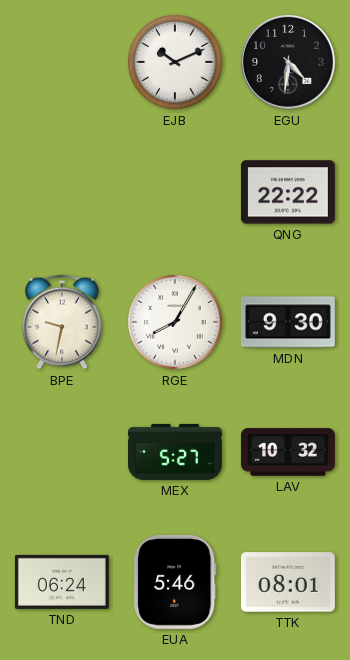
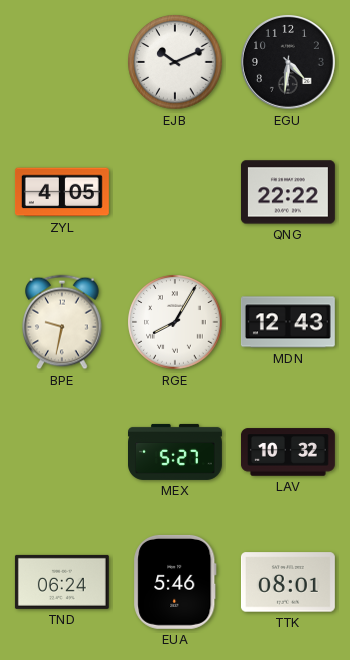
ZYL: none -> 4:05
MDN: 9:30 -> 12:43
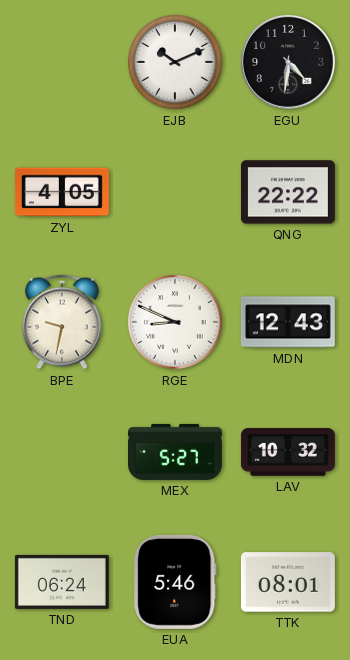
RGE: 8:05 -> 8:49
